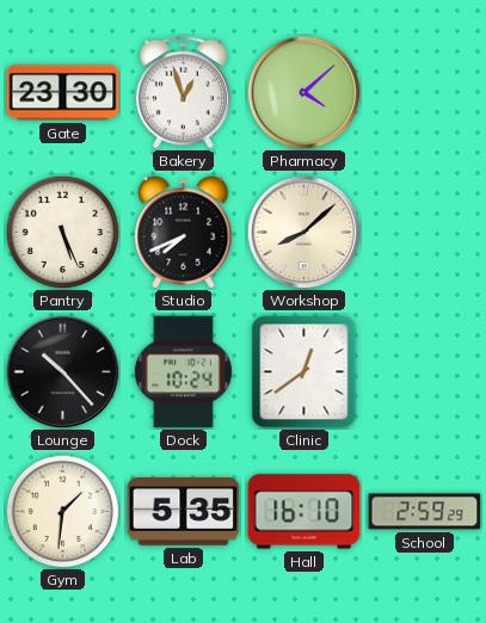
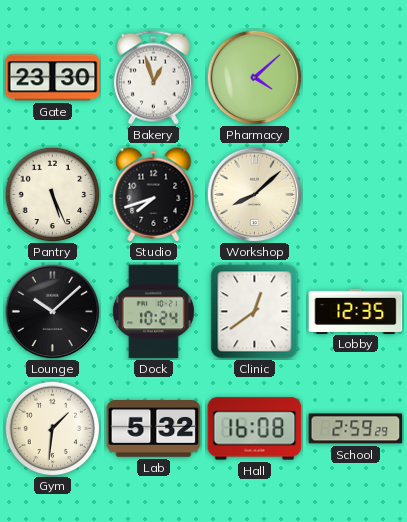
Studio: 7:41 -> 7:42
Lounge: 10:23 -> 10:08
Lobby: none -> 12:35
Lab: 5:35 -> 5:32
Hall: 16:10 -> 16:08
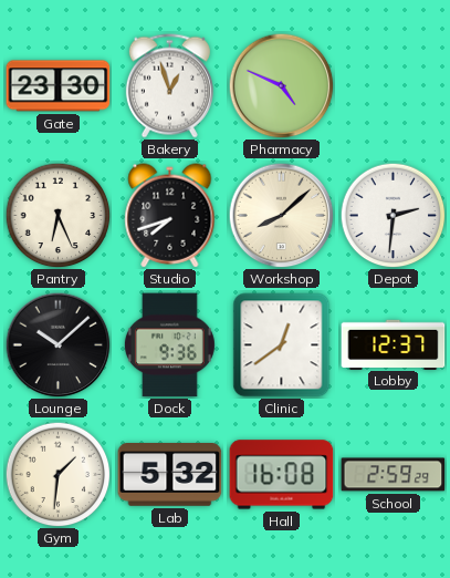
Pharmacy: 4:08 -> 4:49
Pantry: 5:26 -> 6:26
Depot: none -> 2:31
Dock: 10:24 -> 9:36
Lobby: 12:35 -> 12:37
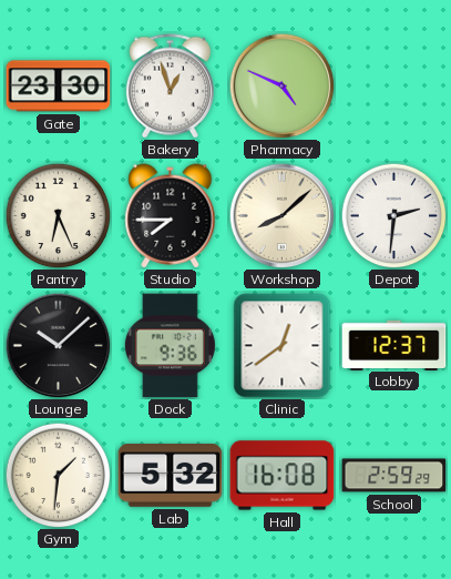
Studio: 7:42 -> 7:45
